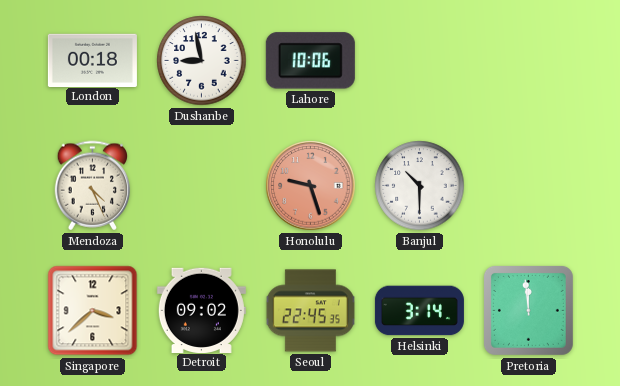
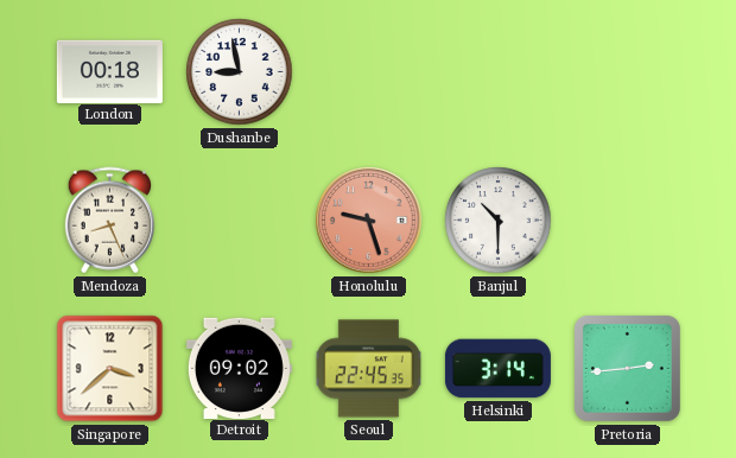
Lahore: 10:06 -> none
Mendoza: 4:26 -> 8:26
Pretoria: 11:59 -> 2:44
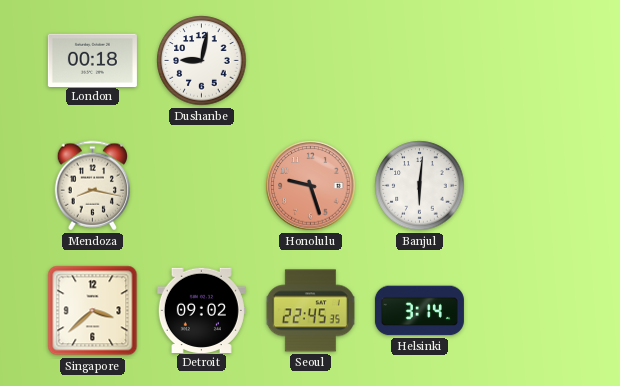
Dushanbe: 8:58 -> 9:02
Mendoza: 8:26 -> 8:17
Banjul: 10:30 -> 6:01
Pretoria: 2:44 -> none
